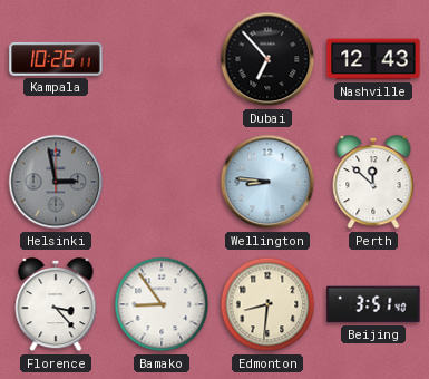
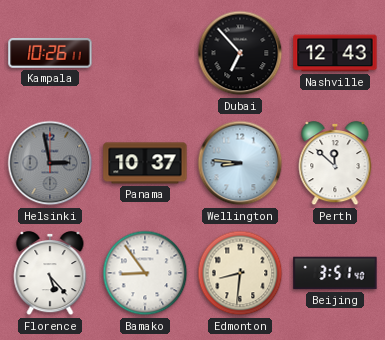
Panama: none -> 10:37
Florence: 3:23 -> 5:23
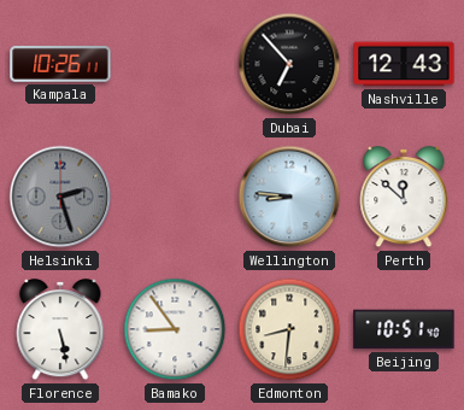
Helsinki: 2:58 -> 2:27
Panama: 10:37 -> none
Florence: 5:23 -> 5:28
Beijing: 3:51 -> 10:51
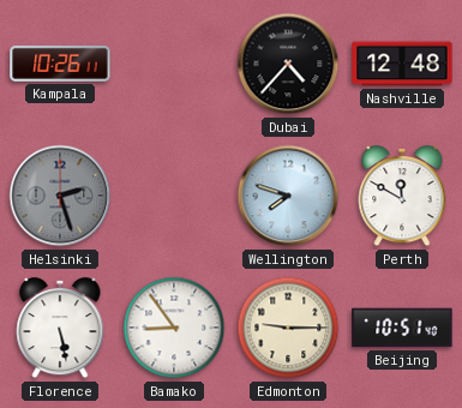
Dubai: 6:53 -> 4:37
Nashville: 12:43 -> 12:48
Wellington: 8:46 -> 7:48
Perth: 11:52 -> 11:50
Edmonton: 8:31 -> 9:15
